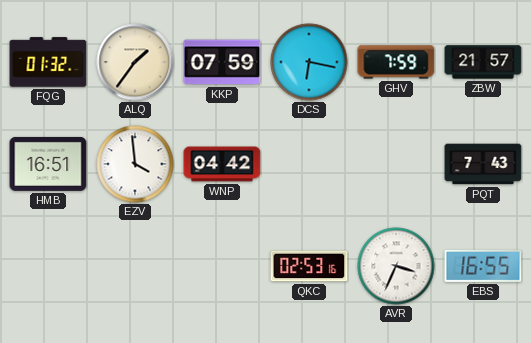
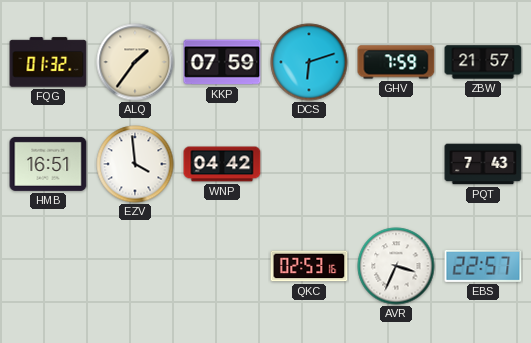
DCS: 6:17 -> 6:12
EBS: 16:55 -> 22:57
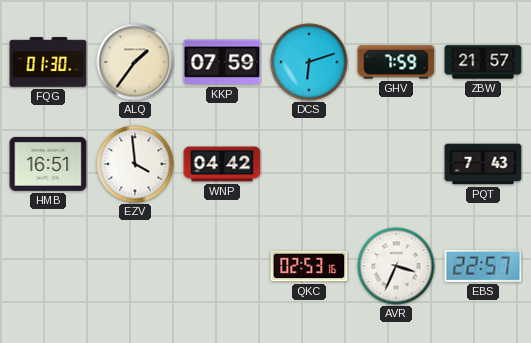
FQG: 01:32 -> 01:30
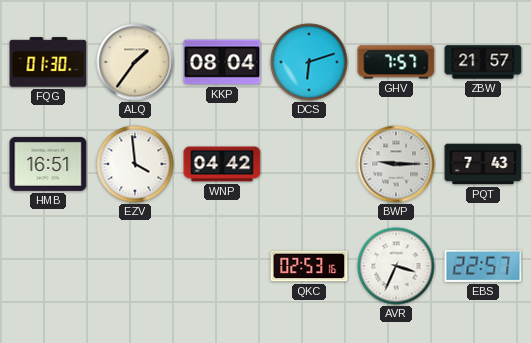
KKP: 07:59 -> 08:04
GHV: 7:59 -> 7:57
BWP: none -> 9:15
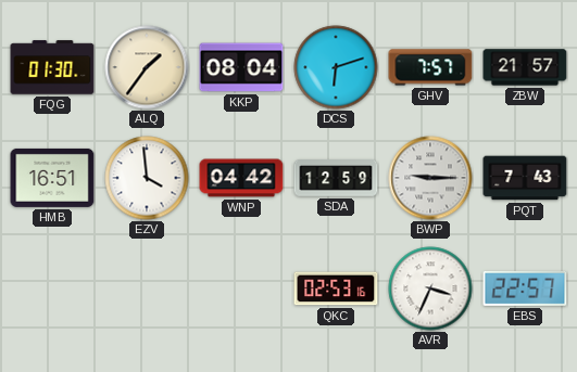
SDA: none -> 12:59
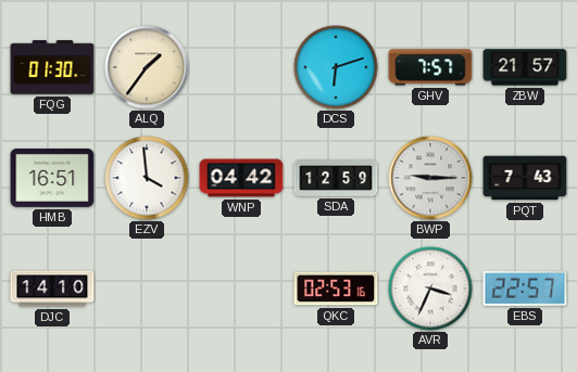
KKP: 08:04 -> none
DJC: none -> 14:10
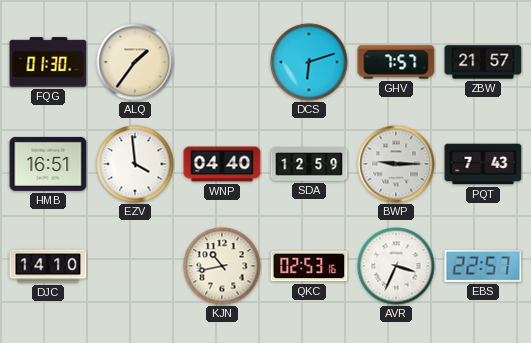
WNP: 04:42 -> 04:40
KJN: none -> 10:43
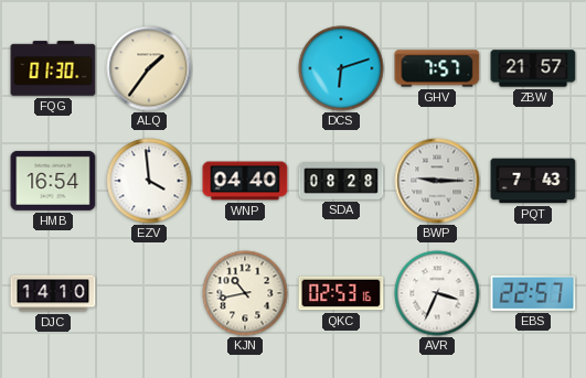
HMB: 16:51 -> 16:54
SDA: 12:59 -> 08:28
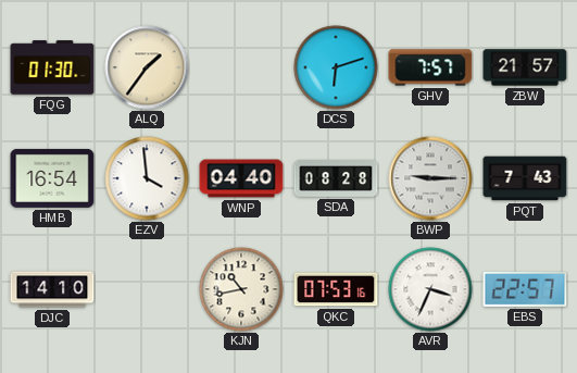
QKC: 02:53 -> 07:53
